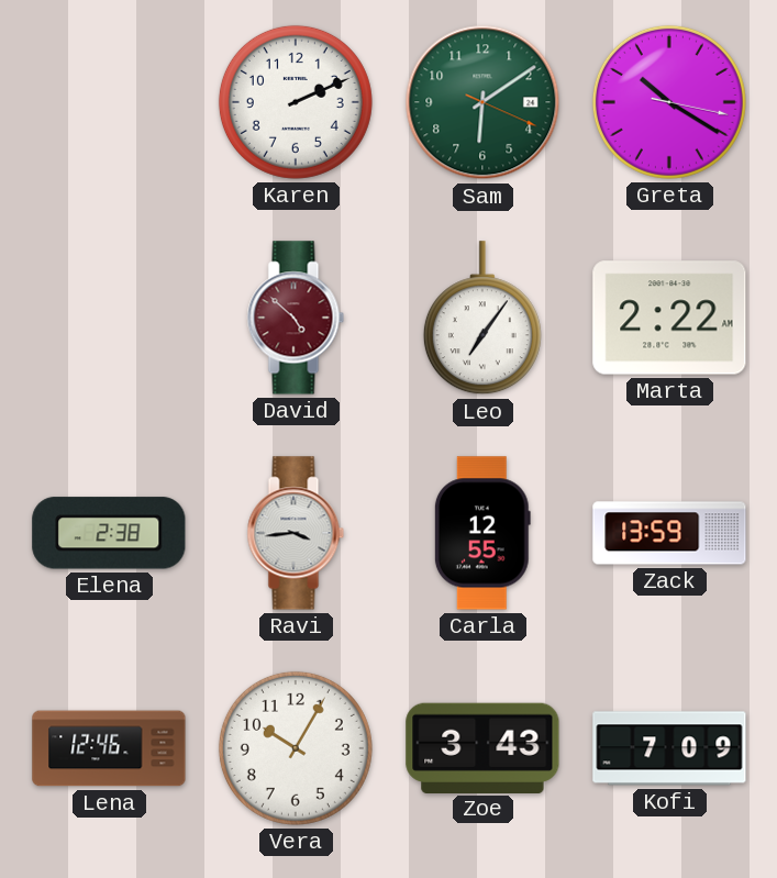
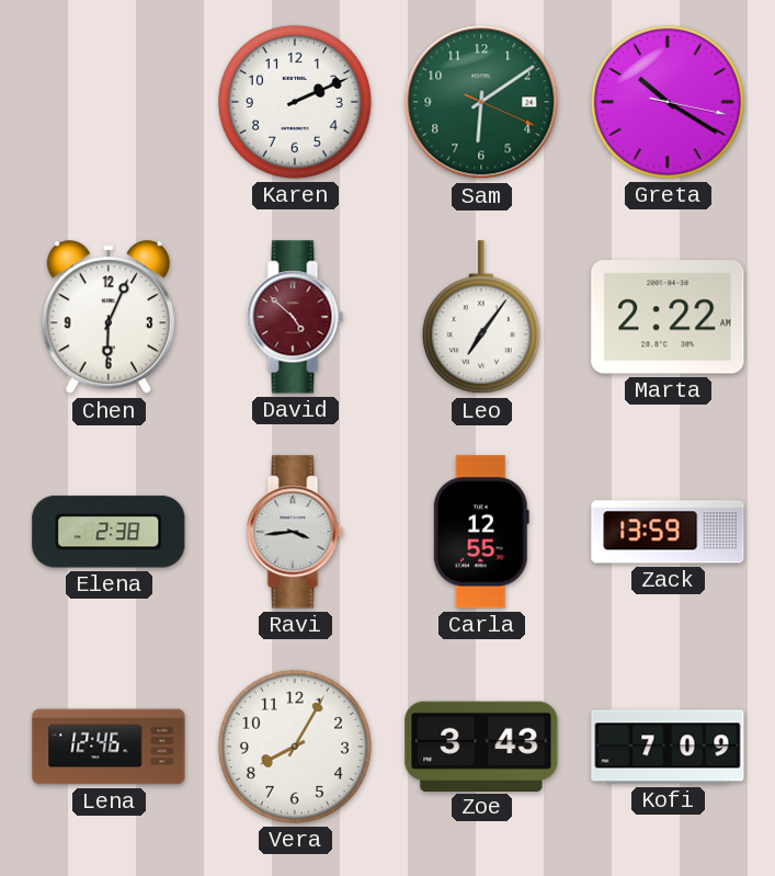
Chen: none -> 6:04
Vera: 10:05 -> 8:05
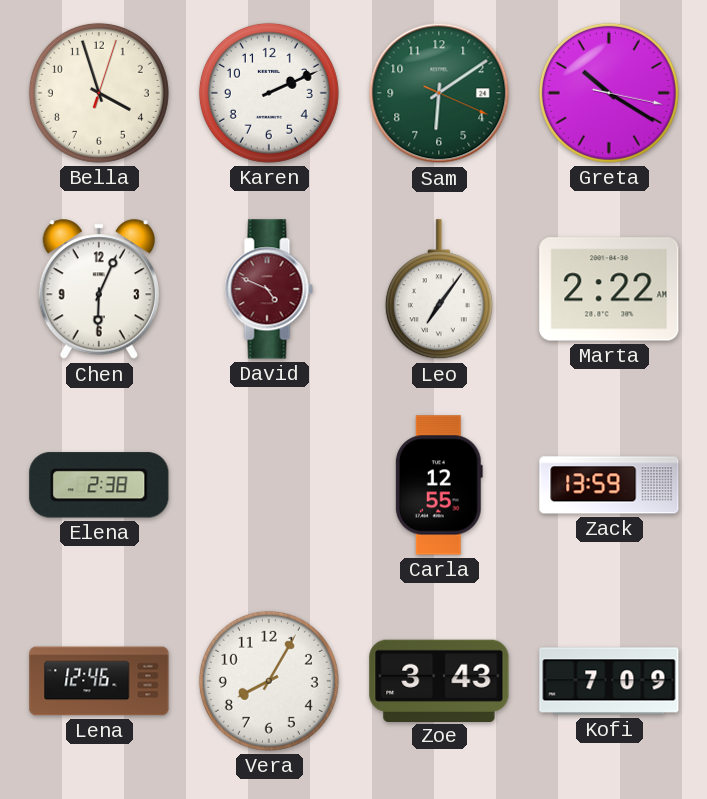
Bella: none -> 3:57
David: 4:52 -> 4:49
Ravi: 3:44 -> none
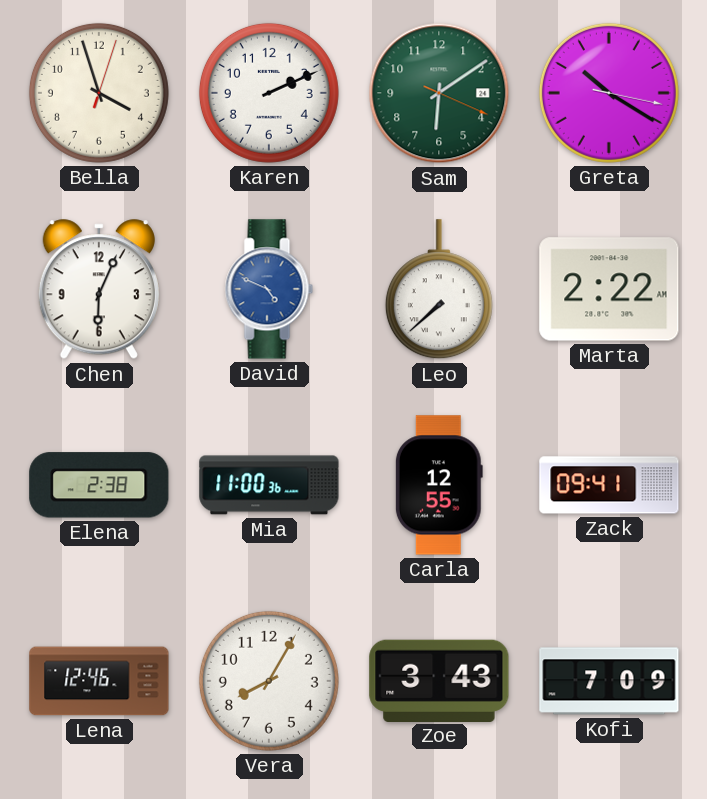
David dial: burgundy -> blue
Leo: 7:06 -> 7:38
Mia: none -> 11:00
Zack: 13:59 -> 09:41
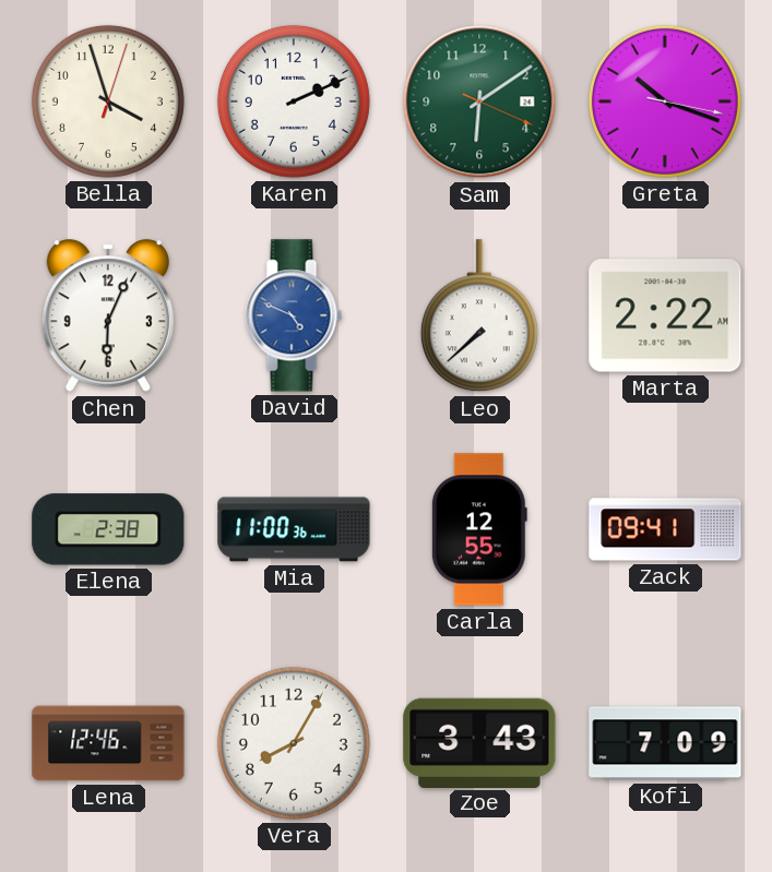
Greta: 10:20 -> 10:18
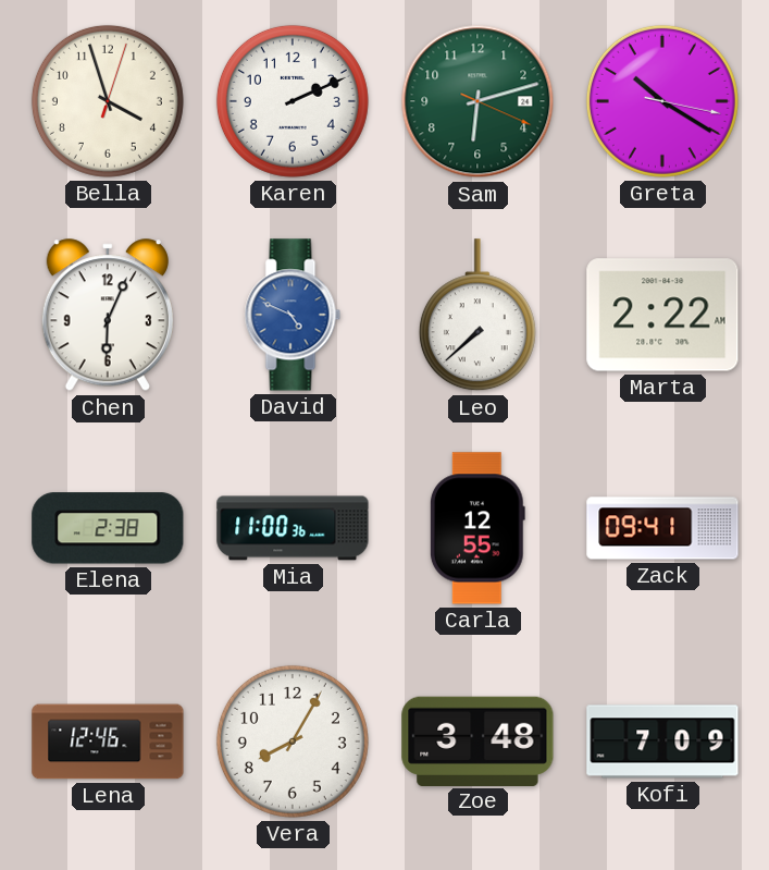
Sam: 6:09 -> 6:12
Greta: 10:18 -> 10:20
Zoe: 3:43 -> 3:48
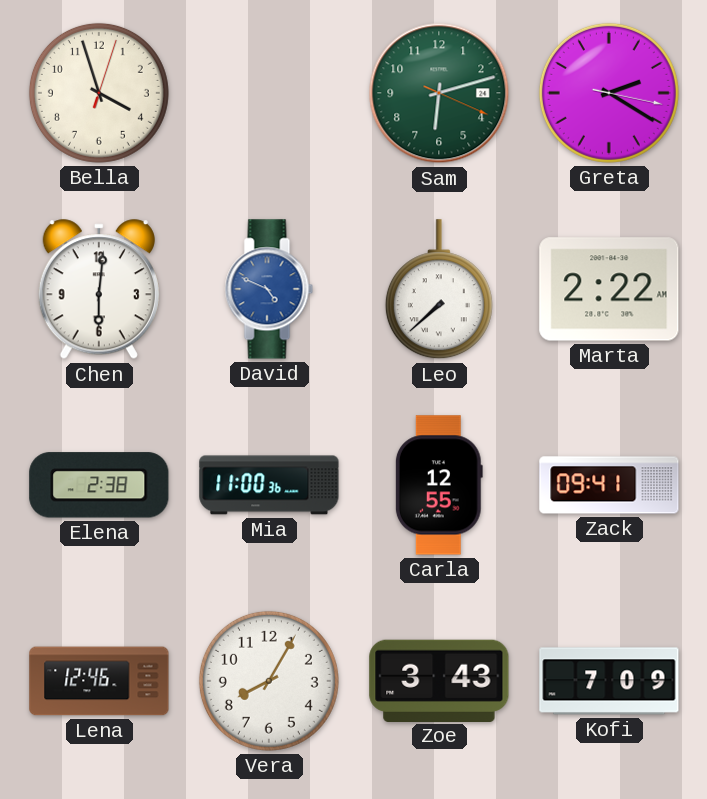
Karen: 2:11 -> none
Greta: 10:20 -> 2:20
Chen: 6:04 -> 6:01
Zoe: 3:48 -> 3:43
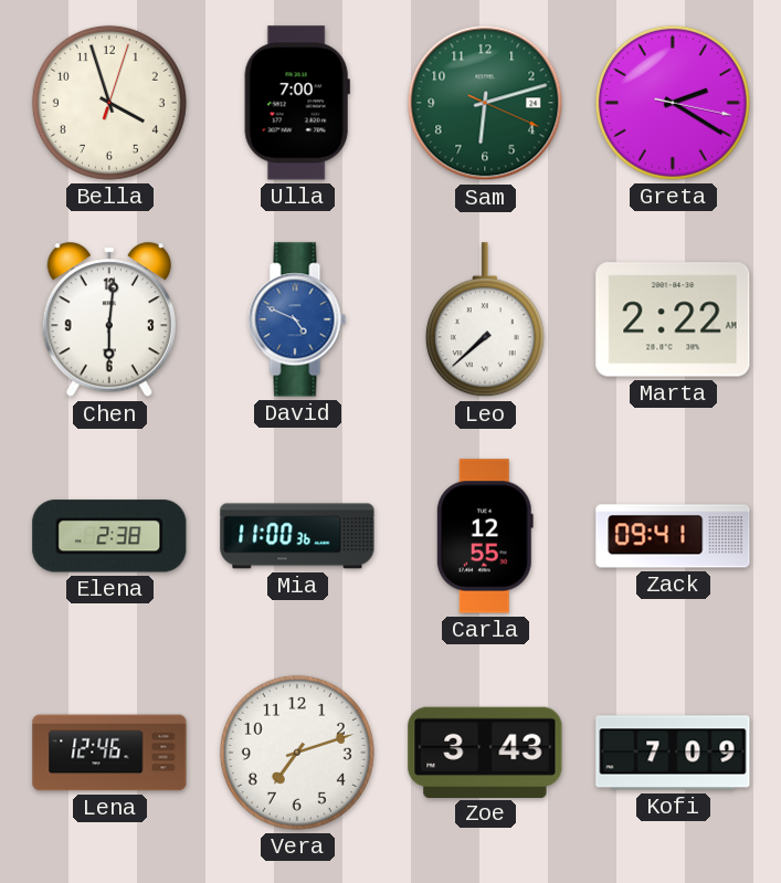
Ulla: none -> 7:00
Vera: 8:05 -> 7:12
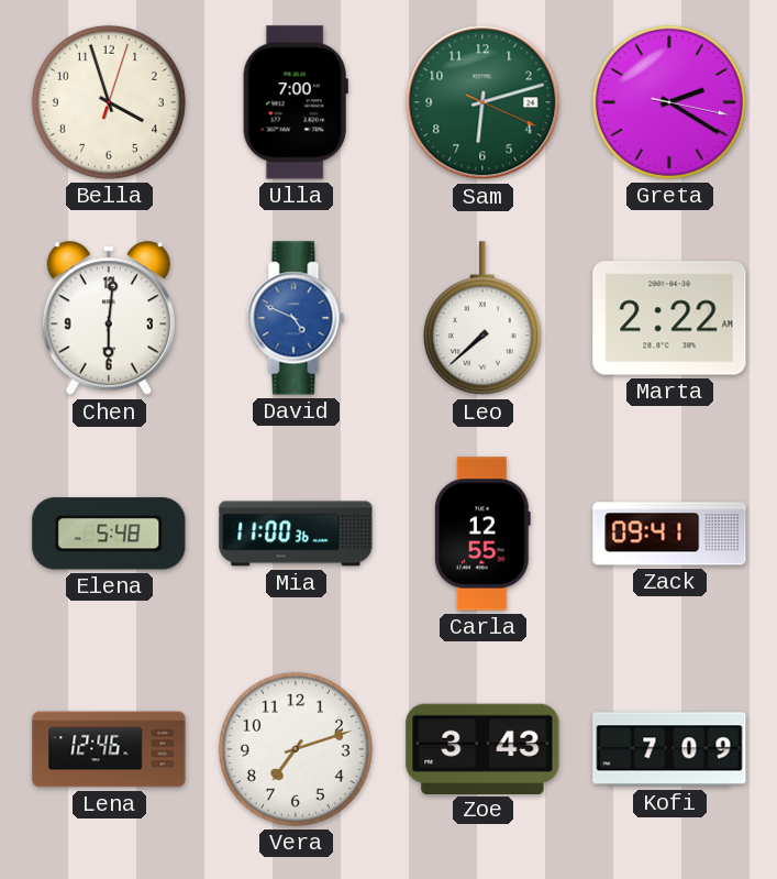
Elena: 2:38 -> 5:48
